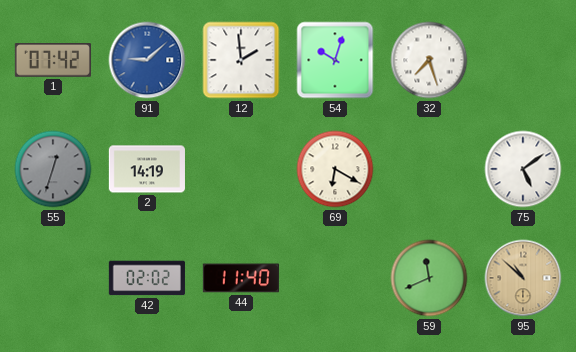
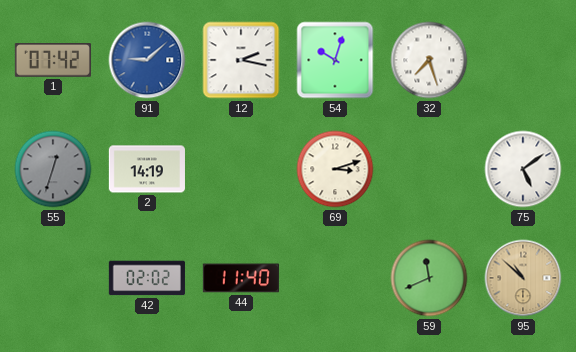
12: 1:59 -> 2:17
69: 6:20 -> 3:12
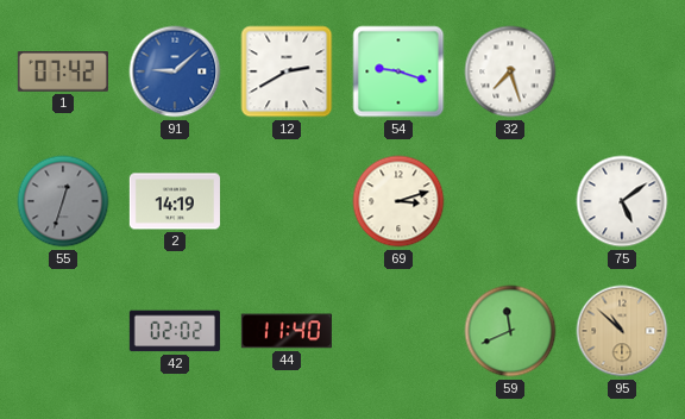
12: 2:17 -> 2:40
54: 10:03 -> 9:18
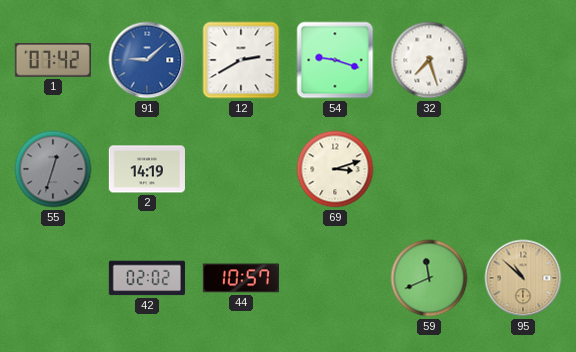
75: 5:09 -> none
44: 11:40 -> 10:57
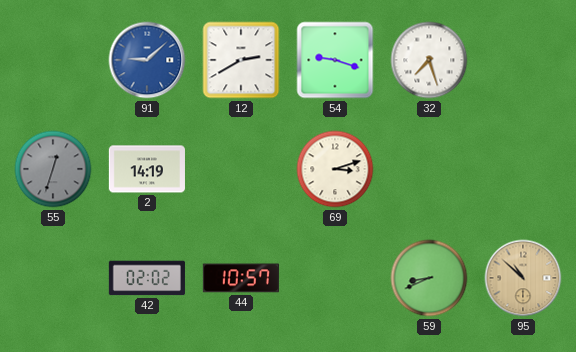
1: 07:42 -> none
59: 11:41 -> 8:41
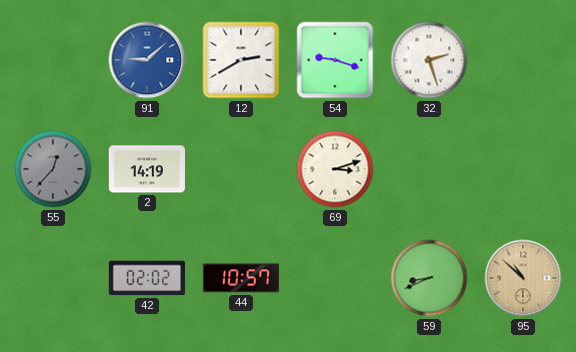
32: 7:27 -> 2:27
55: 12:33 -> 12:37
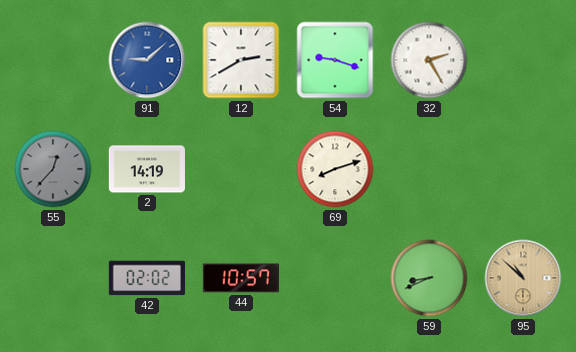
32: 2:27 -> 2:25
69: 3:12 -> 8:12
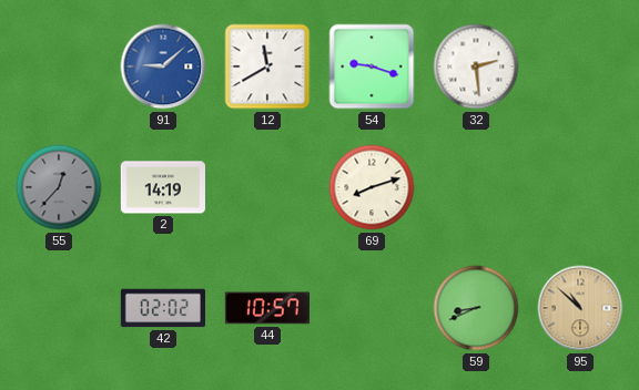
12: 2:40 -> 11:40
32: 2:25 -> 2:29
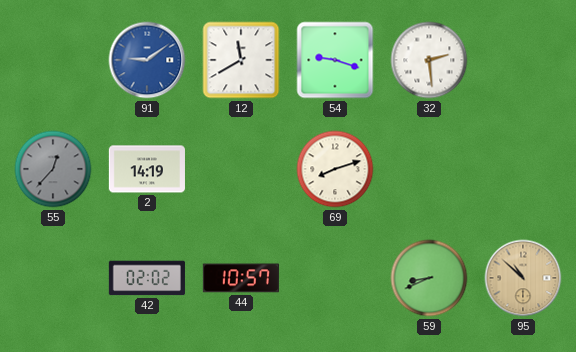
91: 9:08 -> 9:09
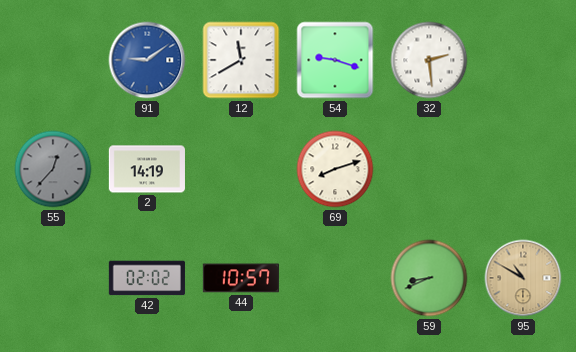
95: 10:52 -> 10:50
